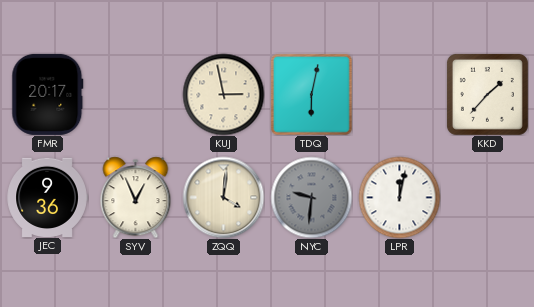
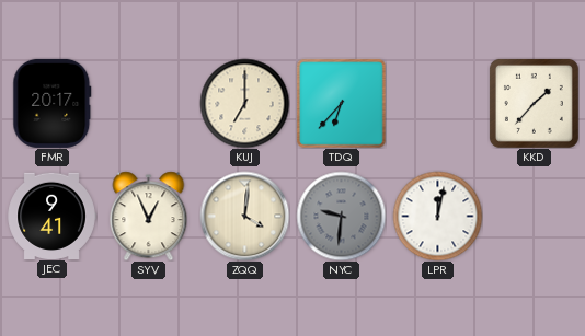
KUJ: 2:58 -> 7:00
TDQ: 6:02 -> 6:37
JEC: 9:36 -> 9:41
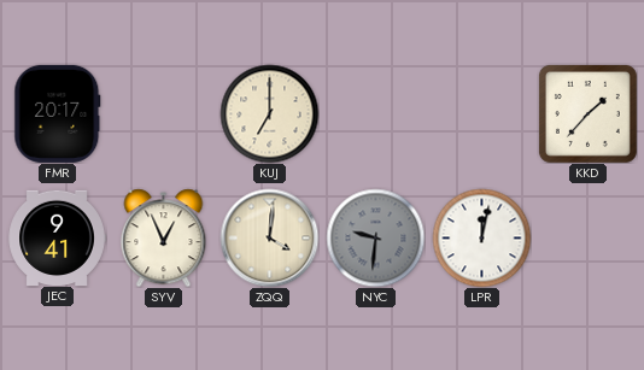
TDQ: 6:37 -> none
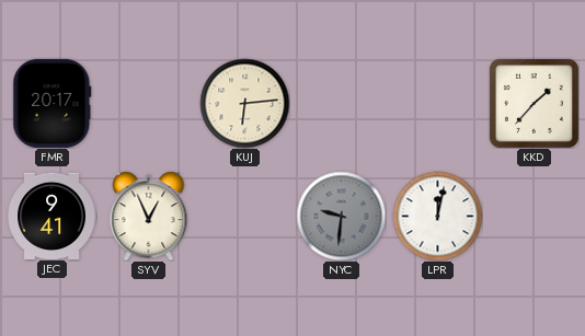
KUJ: 7:00 -> 6:14
ZQQ: 4:01 -> none
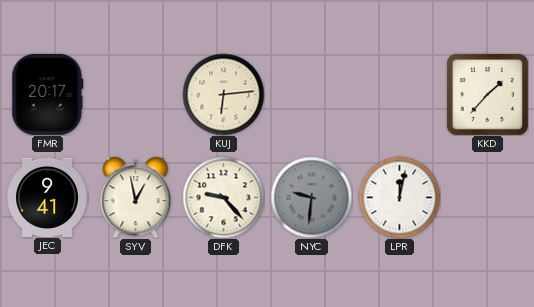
SYV: 12:56 -> 12:58
DFK: none -> 9:23
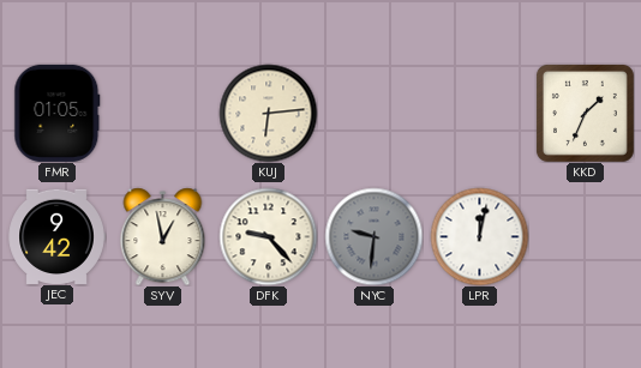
FMR: 20:17 -> 01:05
KKD: 1:37 -> 1:34
JEC: 9:41 -> 9:42
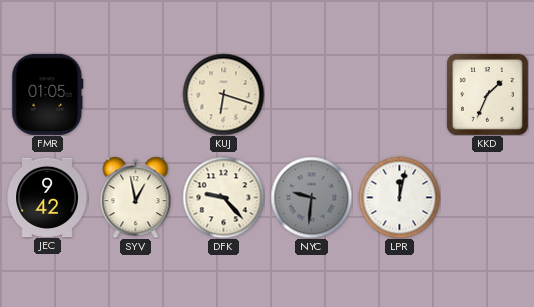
KUJ: 6:14 -> 6:18
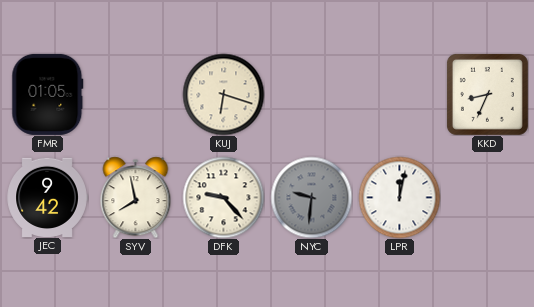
KKD: 1:34 -> 8:34
SYV: 12:58 -> 7:58
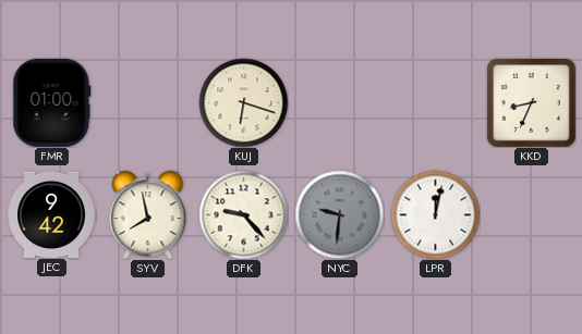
FMR: 01:05 -> 01:00
